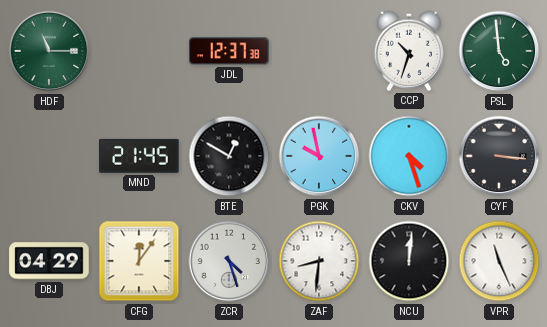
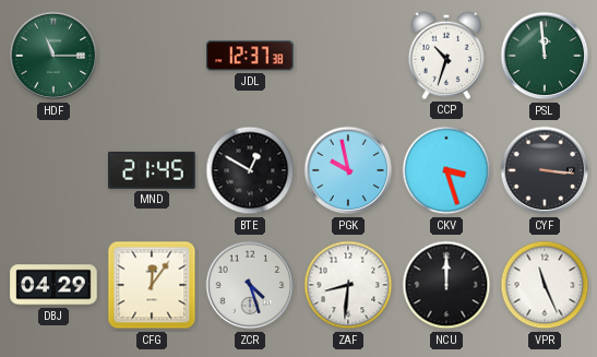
PSL: 4:59 -> 11:59
CKV: 4:27 -> 3:27
NCU: 12:01 -> 12:00
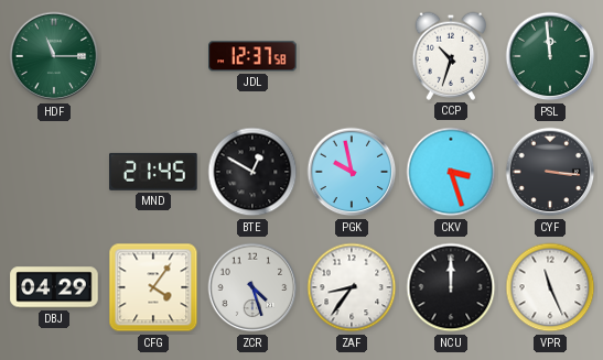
JDL: 12:37:38 -> 12:37:58
CFG: 12:06 -> 4:06
ZAF: 8:31 -> 8:36
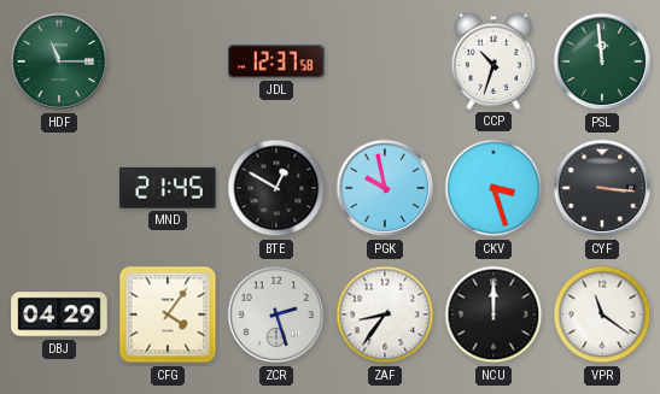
ZCR: 4:27 -> 2:27
VPR: 11:26 -> 11:21
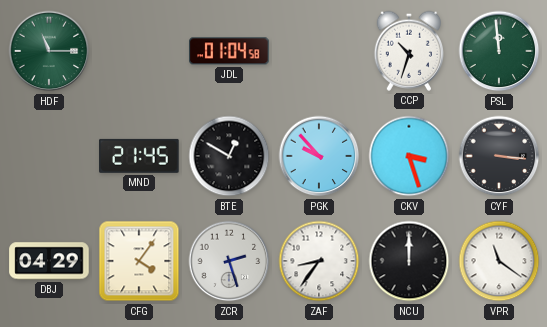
JDL: 12:37 -> 01:04
PGK: 9:58 -> 9:53
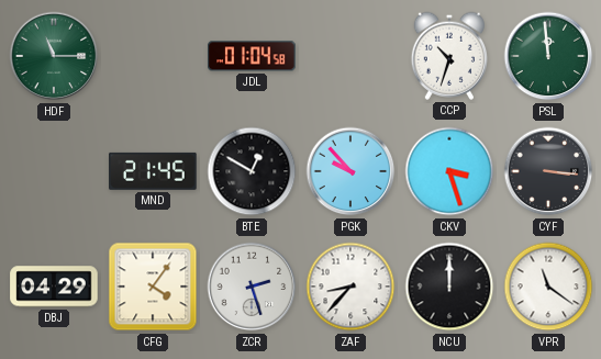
ZAF: 8:36 -> 8:37
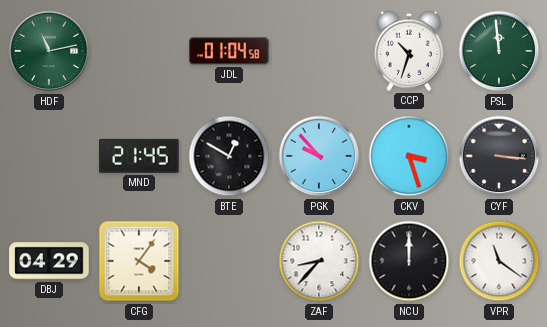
HDF: 11:15 -> 11:13
ZCR: 2:27 -> none
